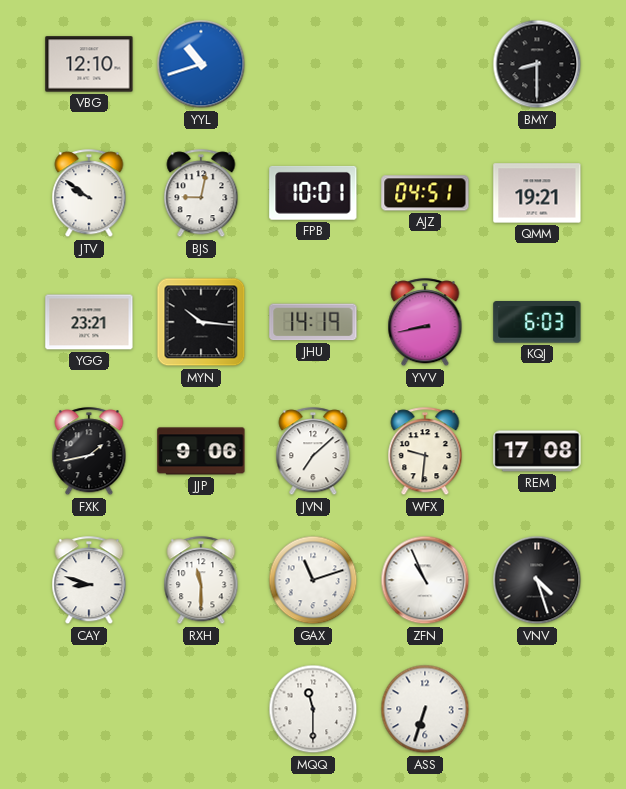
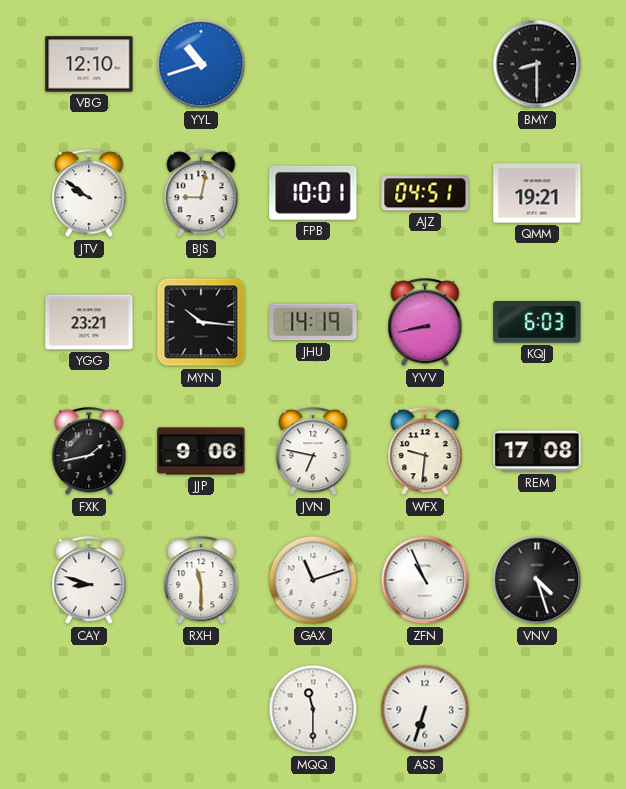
JVN: 7:08 -> 6:47
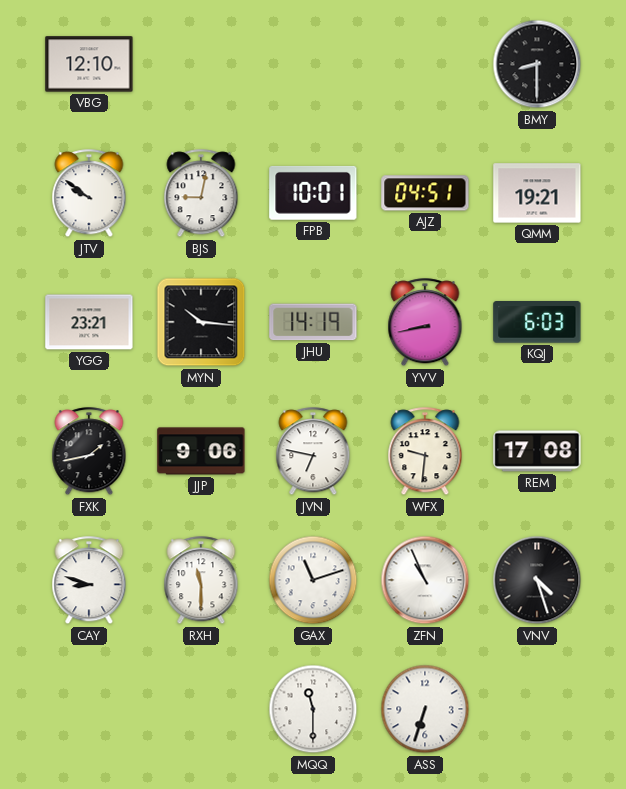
YYL: 10:42 -> none
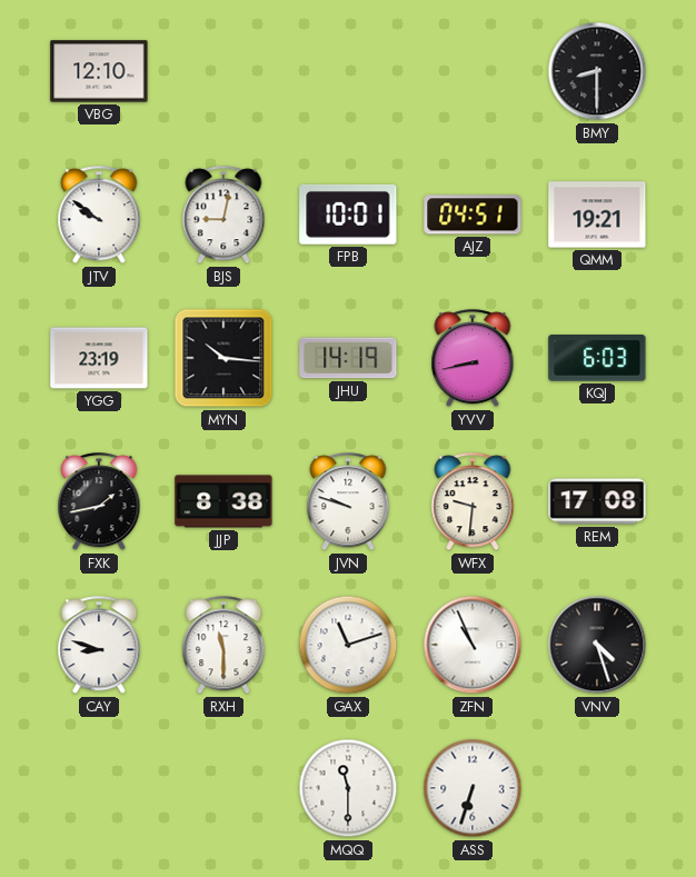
YGG: 23:21 -> 23:19
JJP: 9:06 -> 8:38
JVN: 6:47 -> 9:48
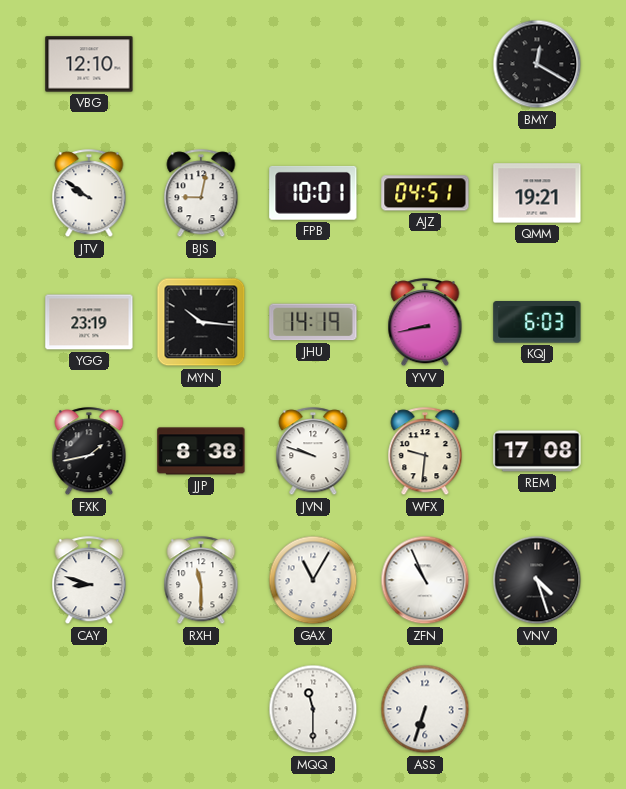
BMY: 8:30 -> 12:20
GAX: 11:12 -> 11:05
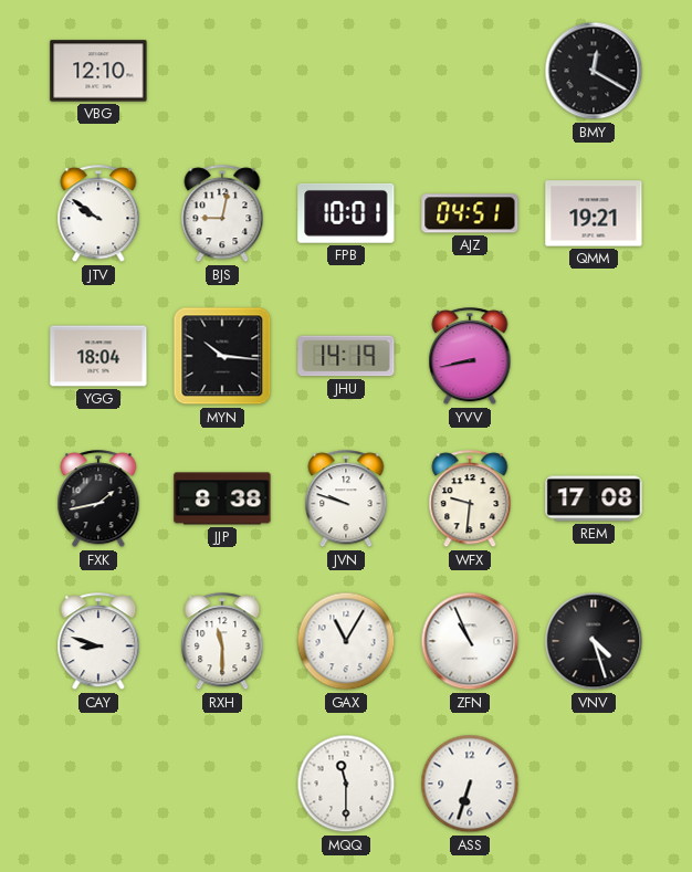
YGG: 23:19 -> 18:04
KQJ: 6:03 -> none
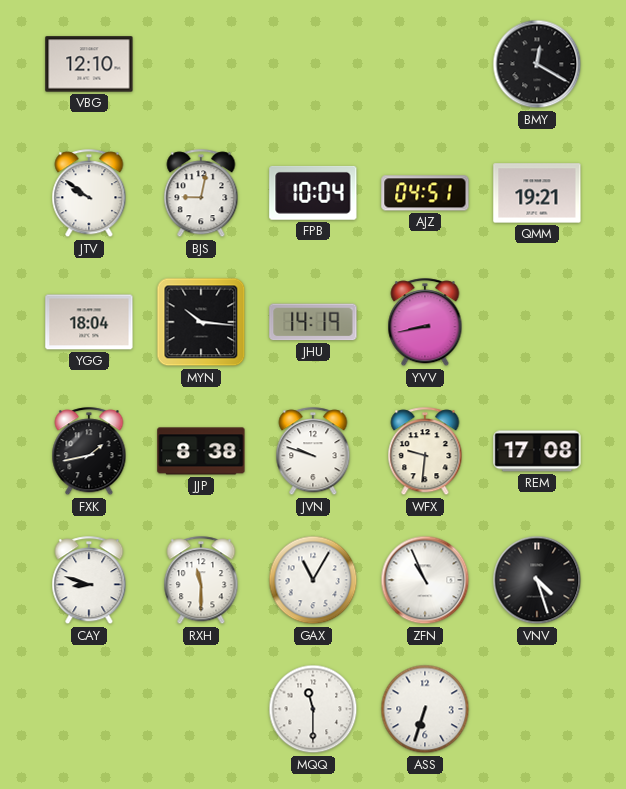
FPB: 10:01 -> 10:04
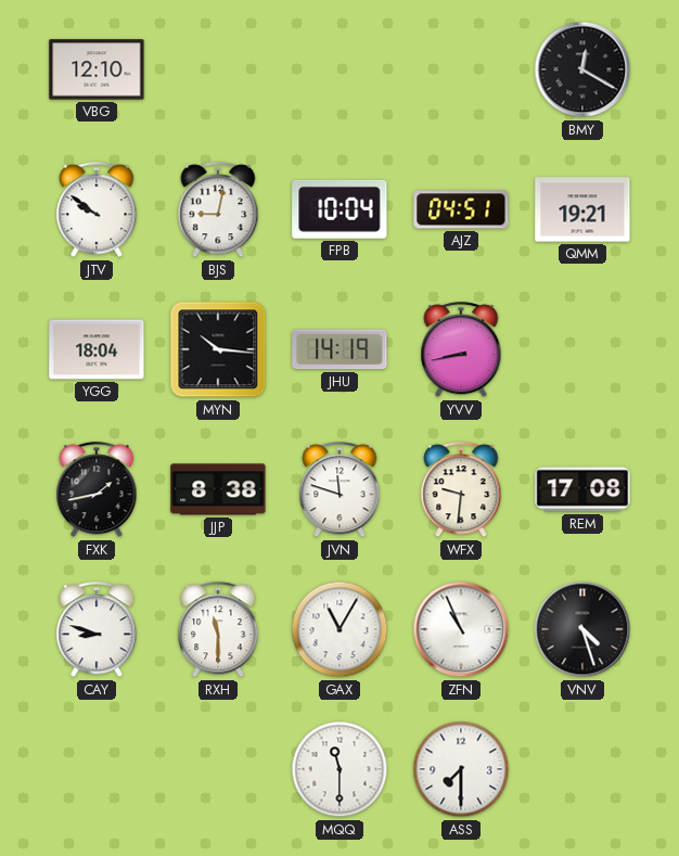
JVN: 9:48 -> 11:48
ASS: 6:33 -> 7:30
